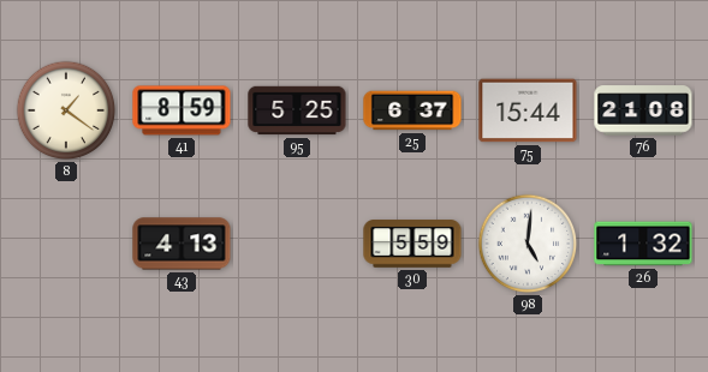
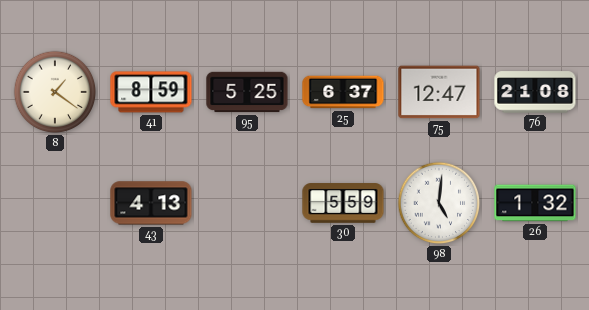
75: 15:44 -> 12:47
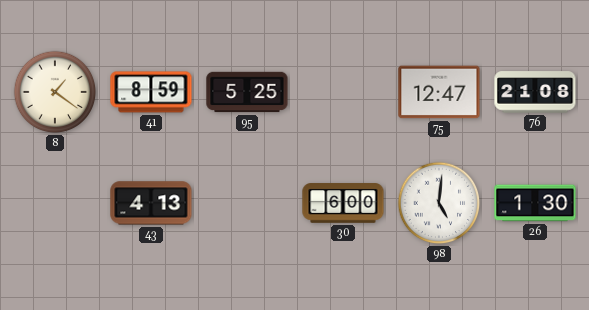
25: 6:37 -> none
30: 5:59 -> 6:00
26: 1:32 -> 1:30
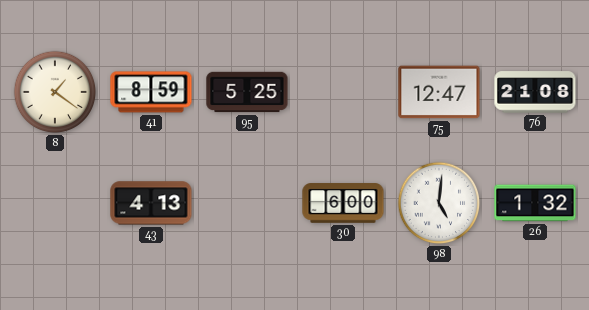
26: 1:30 -> 1:32
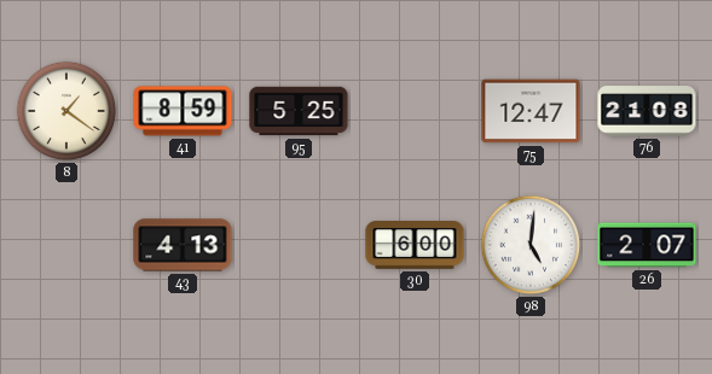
26: 1:32 -> 2:07
